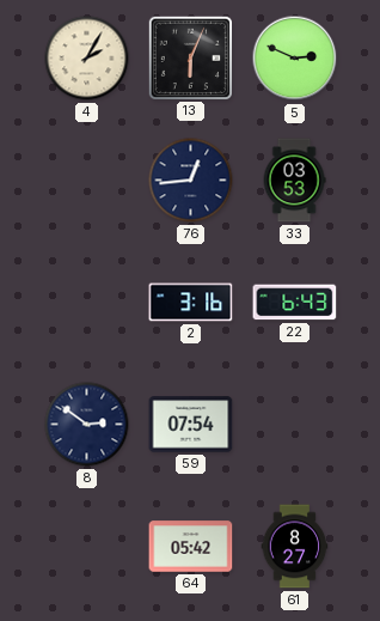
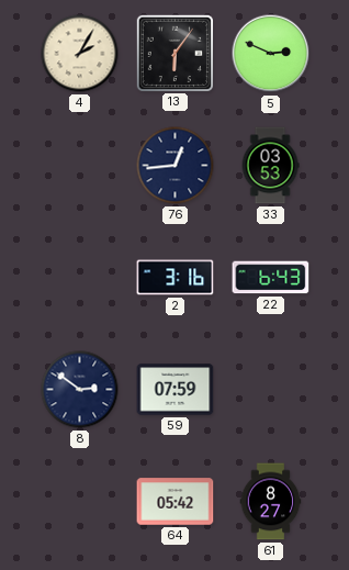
13: 6:04 -> 6:06
59: 07:54 -> 07:59
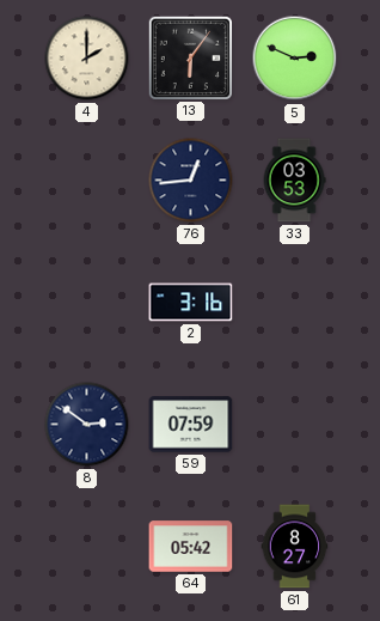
4: 2:05 -> 2:00
22: 6:43 -> none
